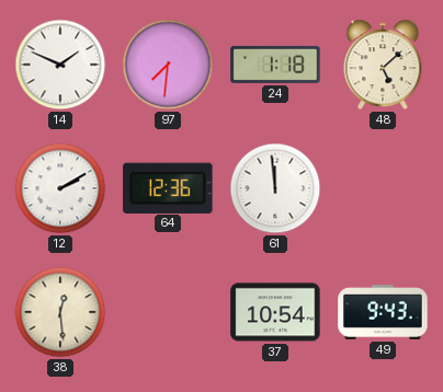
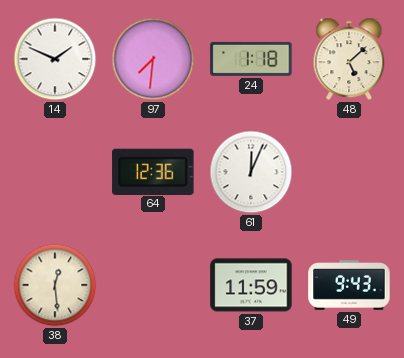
12: 2:10 -> none
61: 11:59 -> 12:04
37: 10:54 -> 11:59
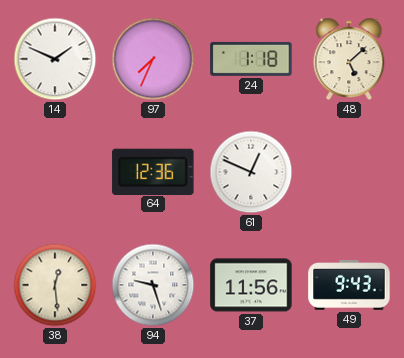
97: 7:31 -> 7:34
61: 12:04 -> 12:49
94: none -> 9:27
37: 11:59 -> 11:56
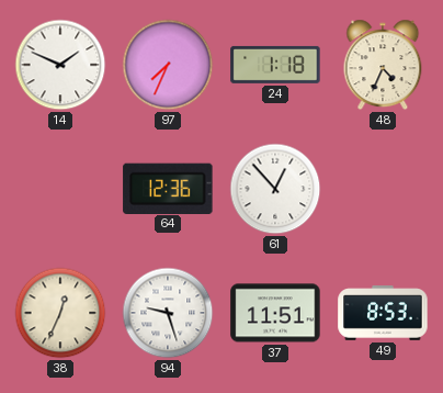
48: 5:08 -> 4:34
61: 12:49 -> 12:53
38: 12:29 -> 12:34
37: 11:56 -> 11:51
49: 9:43 -> 8:53
